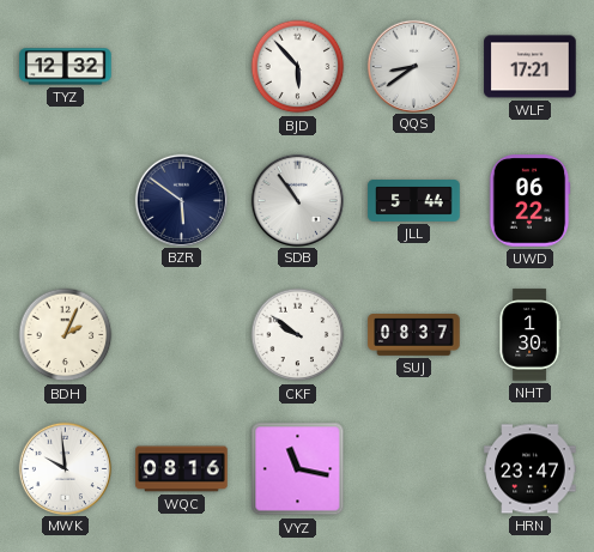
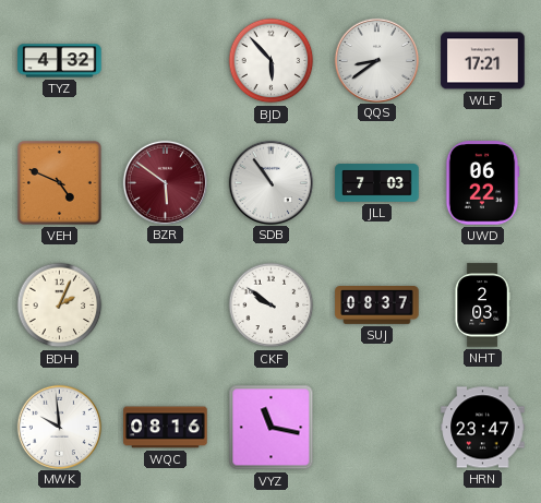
TYZ: 12:32 -> 4:32
VEH: none -> 4:49
BZR dial: navy -> burgundy
JLL: 5:44 -> 7:03
NHT: 1:30 -> 2:03
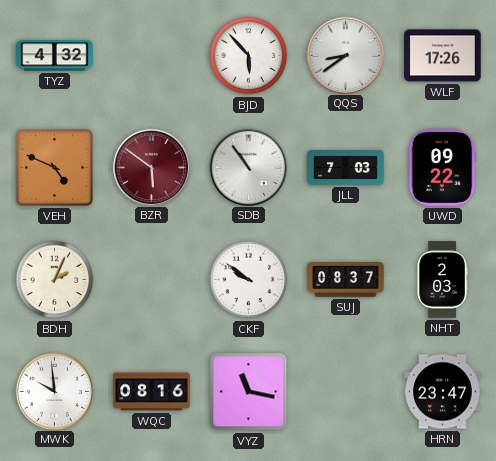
WLF: 17:21 -> 17:26
UWD: 06:22 -> 09:22
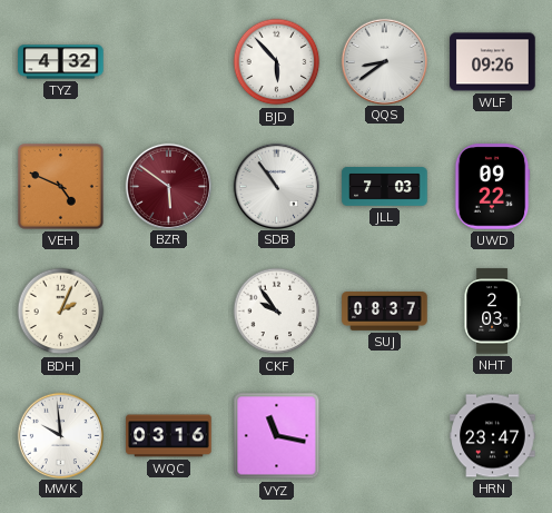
WLF: 17:26 -> 09:26
CKF: 9:51 -> 9:54
WQC: 08:16 -> 03:16
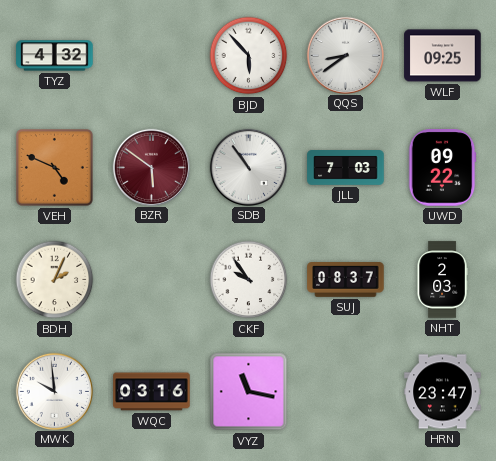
WLF: 09:26 -> 09:25
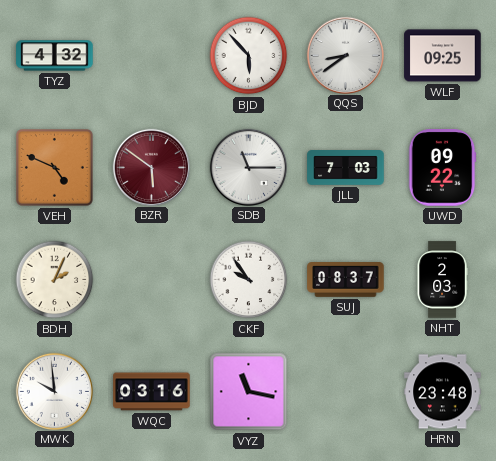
SDB: 10:54 -> 11:15
HRN: 23:47 -> 23:48
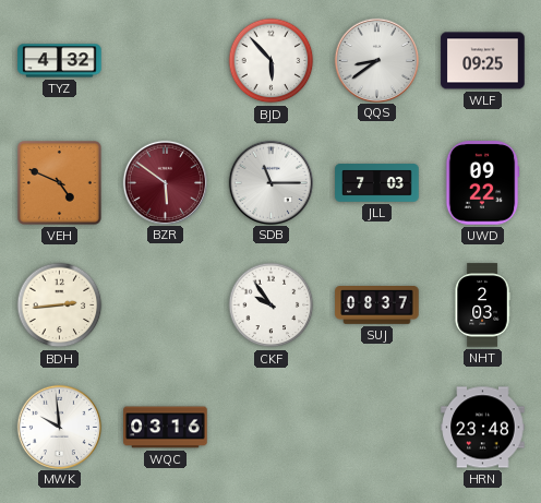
BDH: 2:04 -> 2:44
VYZ: 11:17 -> none
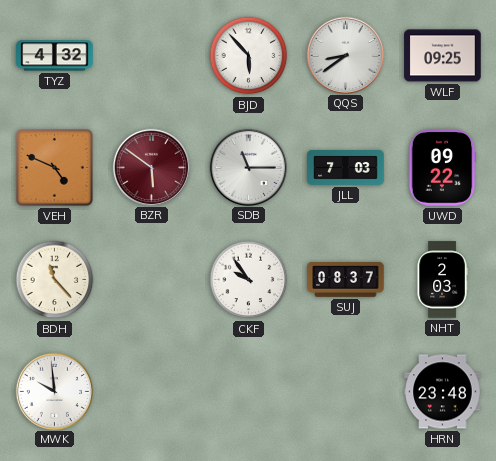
BDH: 2:44 -> 11:23
WQC: 03:16 -> none
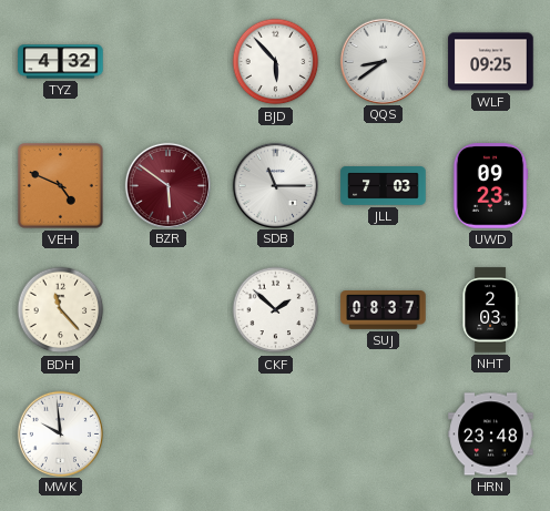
UWD: 09:22 -> 09:23
CKF: 9:54 -> 1:52
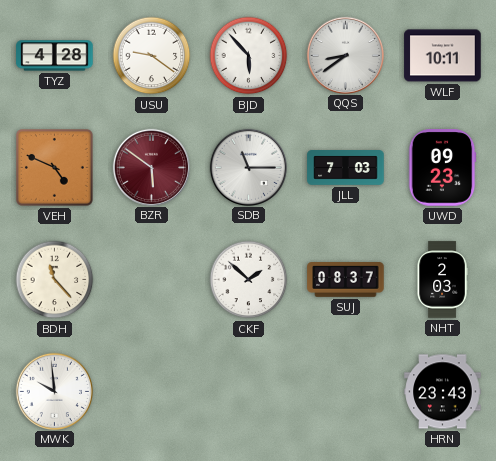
TYZ: 4:32 -> 4:28
USU: none -> 9:21
WLF: 09:25 -> 10:11
HRN: 23:48 -> 23:43
